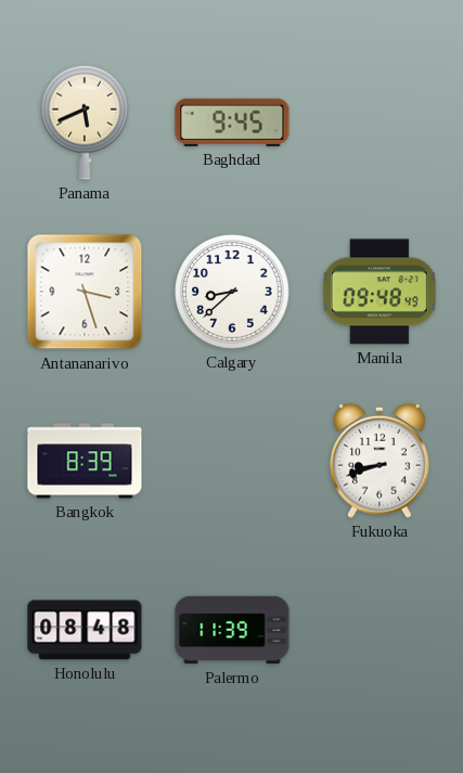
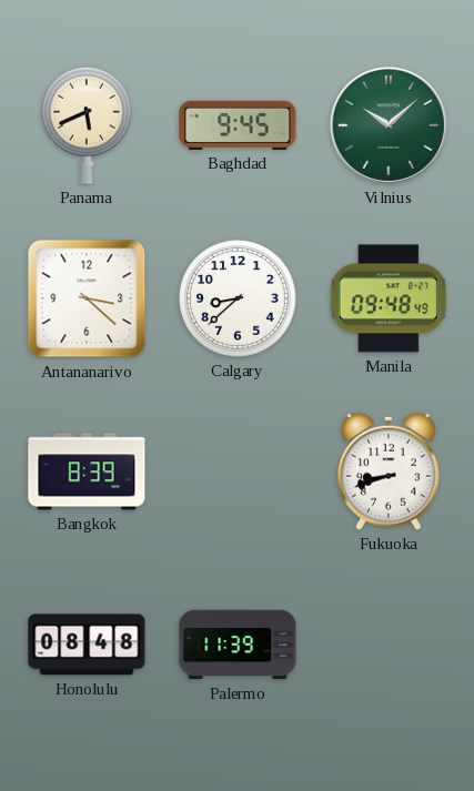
Vilnius: none -> 10:08
Antananarivo: 3:27 -> 3:22
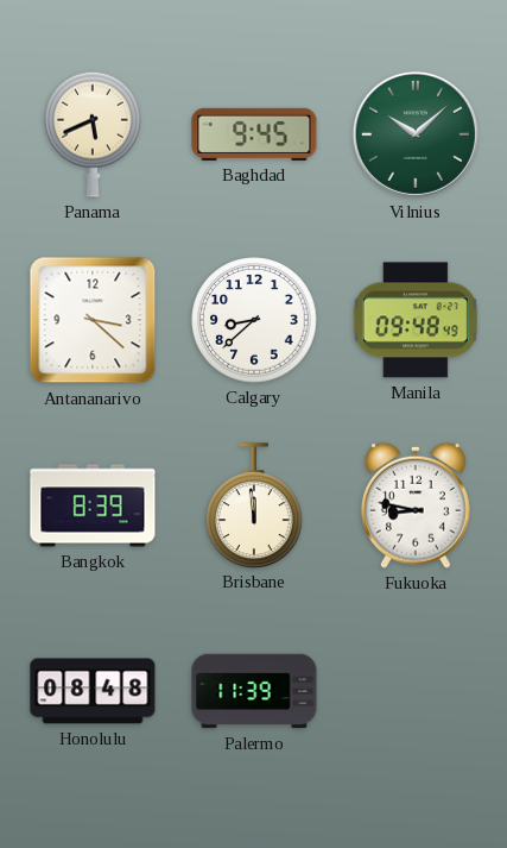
Brisbane: none -> 11:59
Fukuoka: 8:42 -> 8:47
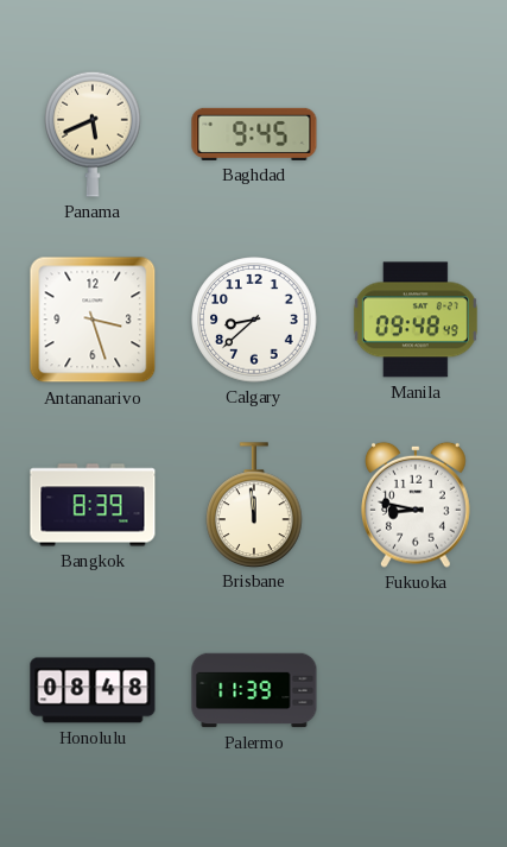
Vilnius: 10:08 -> none
Antananarivo: 3:22 -> 3:27
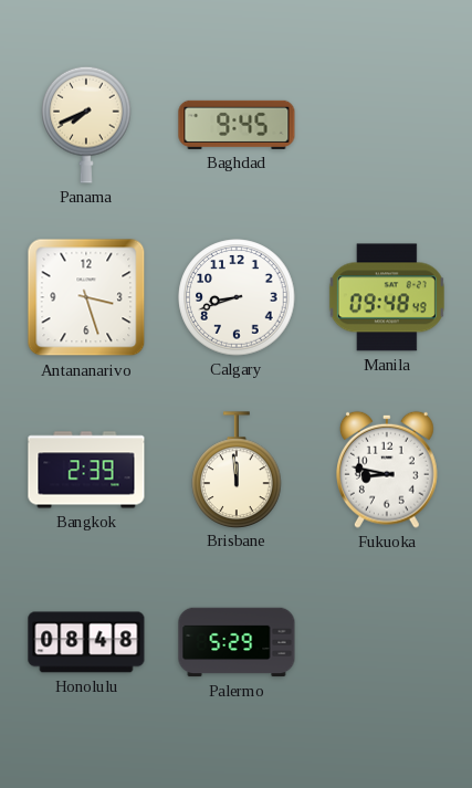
Panama: 5:41 -> 7:41
Calgary: 8:38 -> 8:42
Bangkok: 8:39 -> 2:39
Palermo: 11:39 -> 5:29
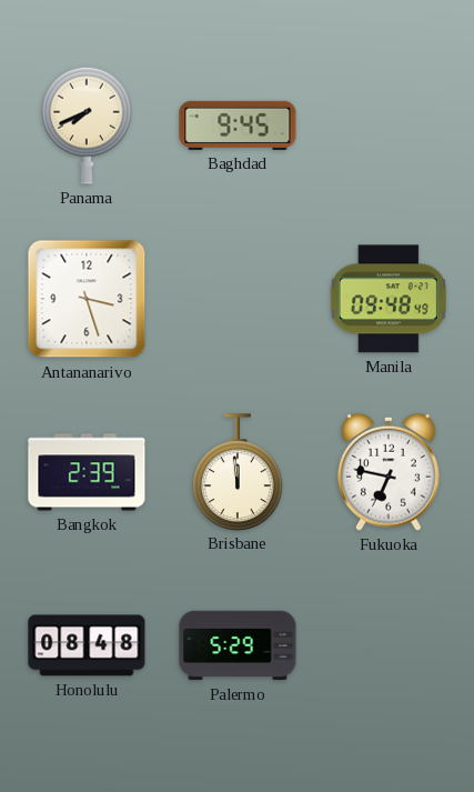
Calgary: 8:42 -> none
Fukuoka: 8:47 -> 6:47
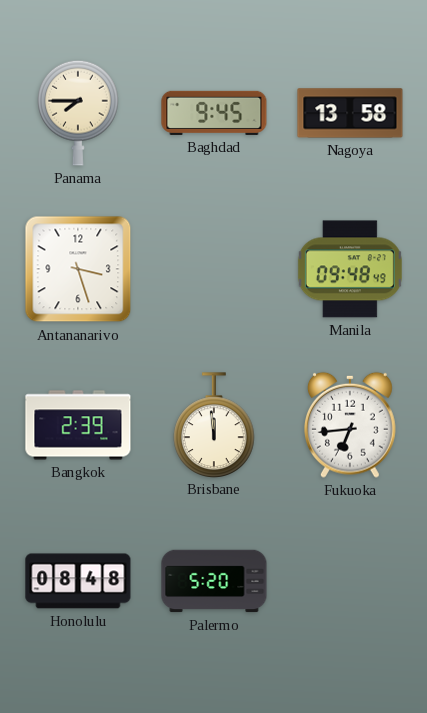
Panama: 7:41 -> 7:45
Nagoya: none -> 13:58
Fukuoka: 6:47 -> 6:44
Palermo: 5:29 -> 5:20
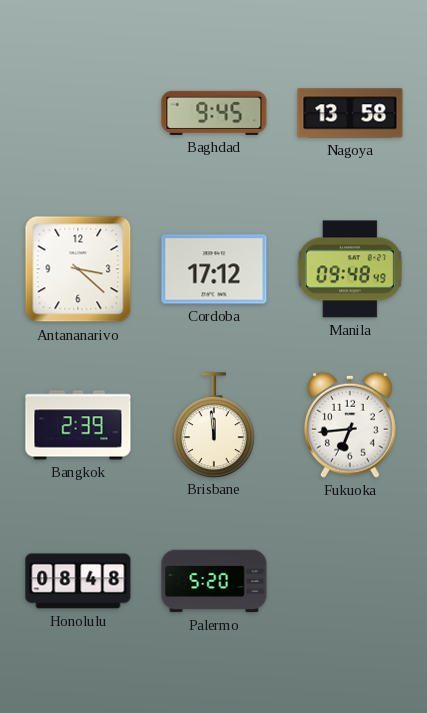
Panama: 7:45 -> none
Antananarivo: 3:27 -> 3:22
Cordoba: none -> 17:12
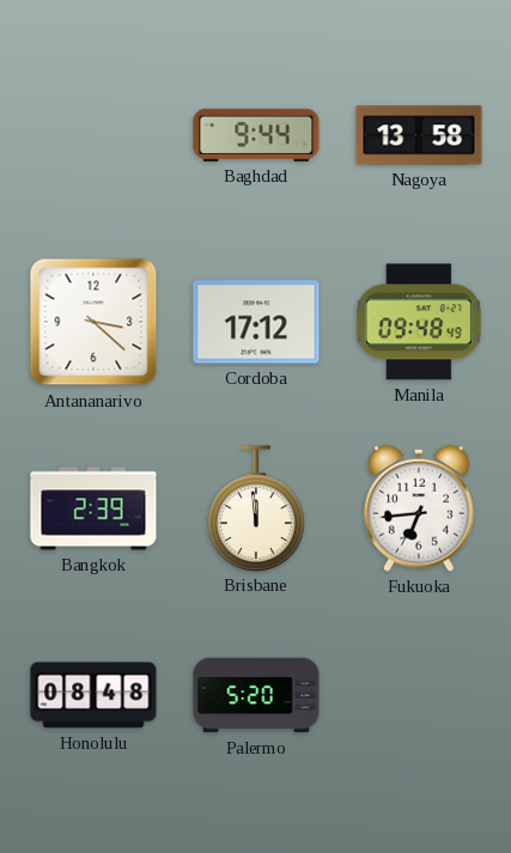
Baghdad: 9:45 -> 9:44
